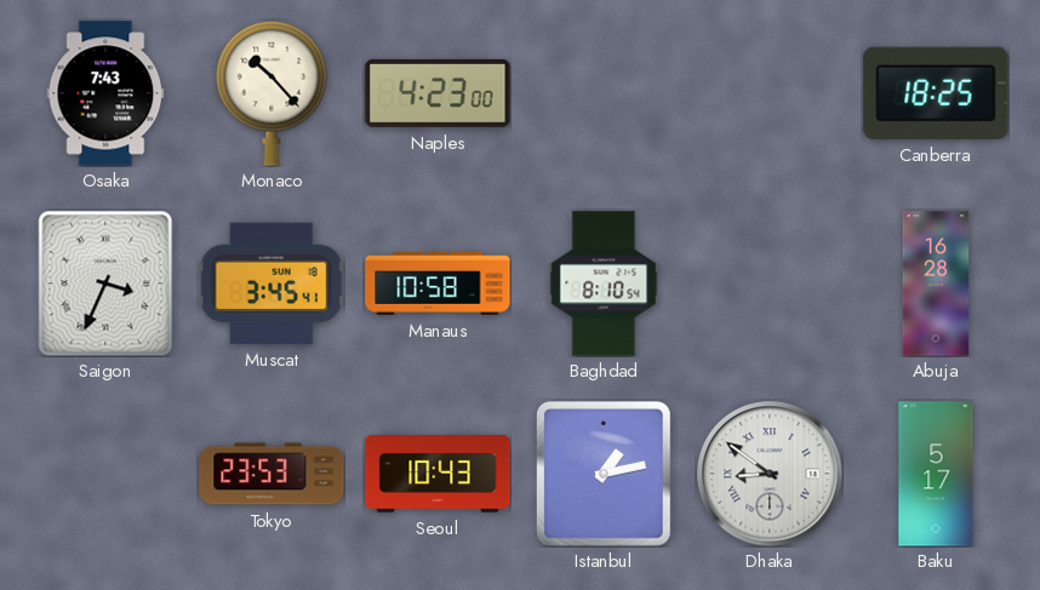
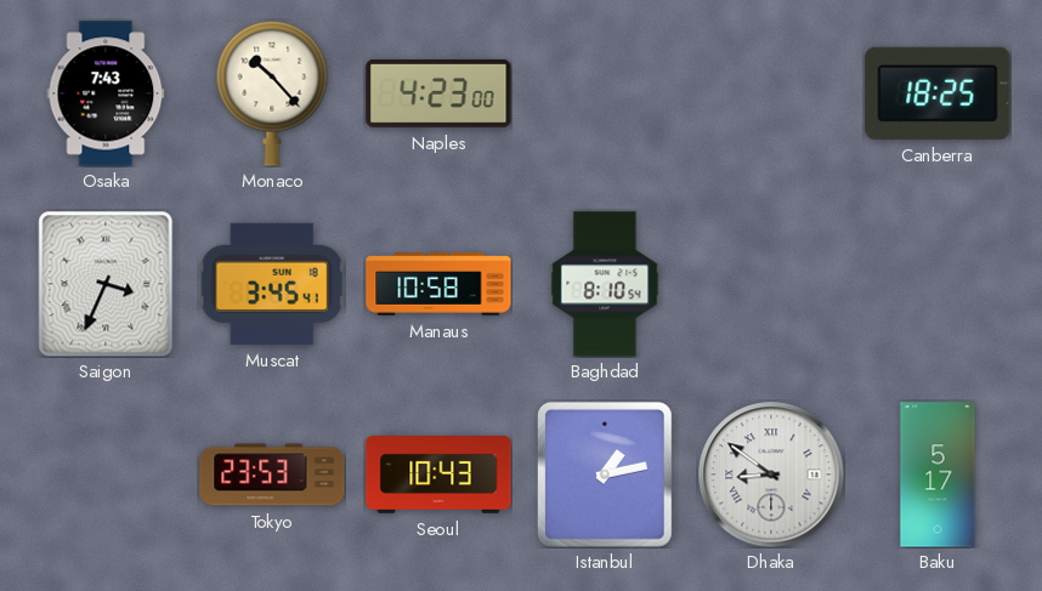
Abuja: 16:28 -> none
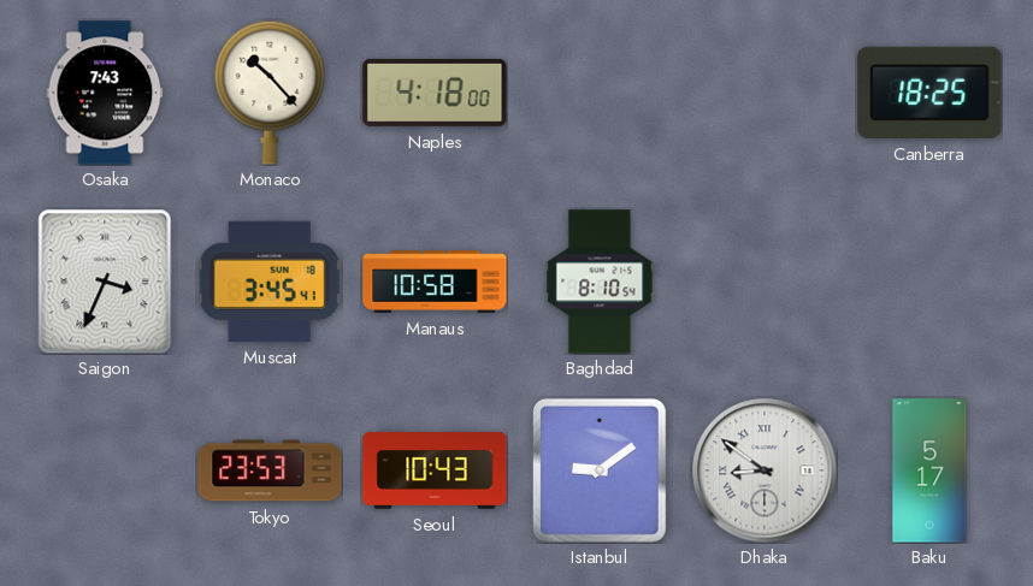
Naples: 4:23 -> 4:18
Istanbul: 1:13 -> 9:09
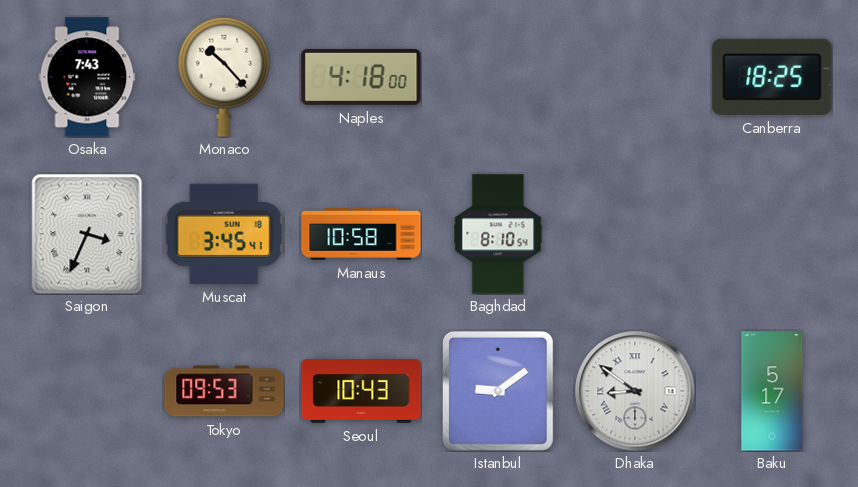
Tokyo: 23:53 -> 09:53
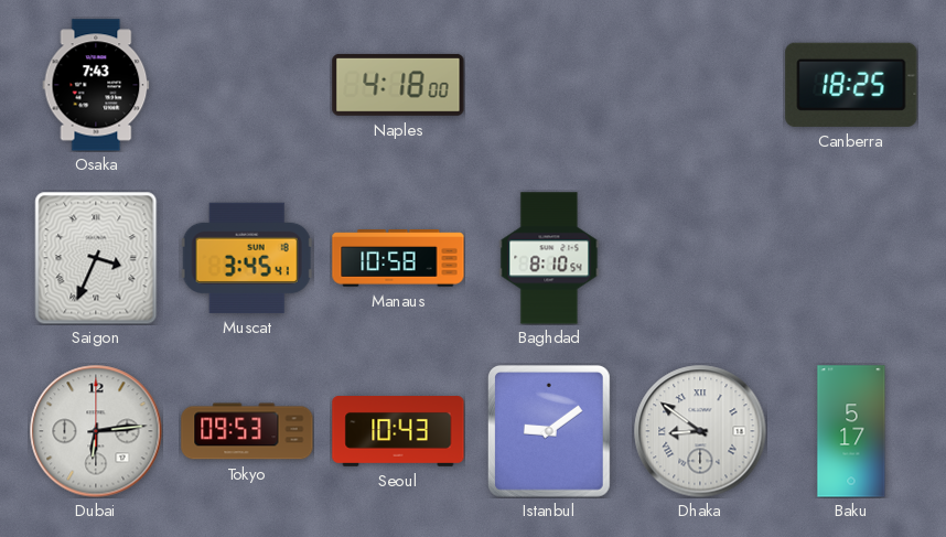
Monaco: 10:23 -> none
Dubai: none -> 6:14
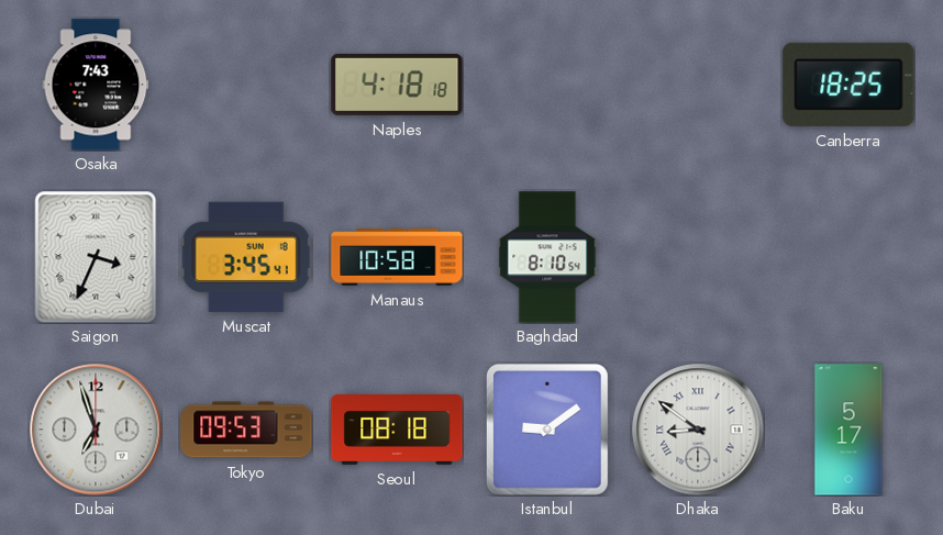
Naples: 4:18:00 -> 4:18:18
Dubai: 6:14 -> 6:57
Seoul: 10:43 -> 08:18
